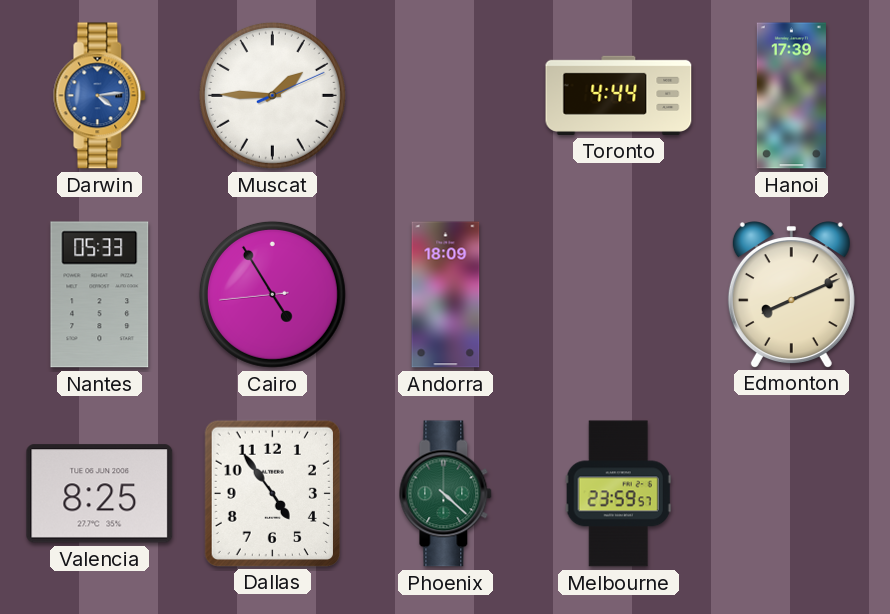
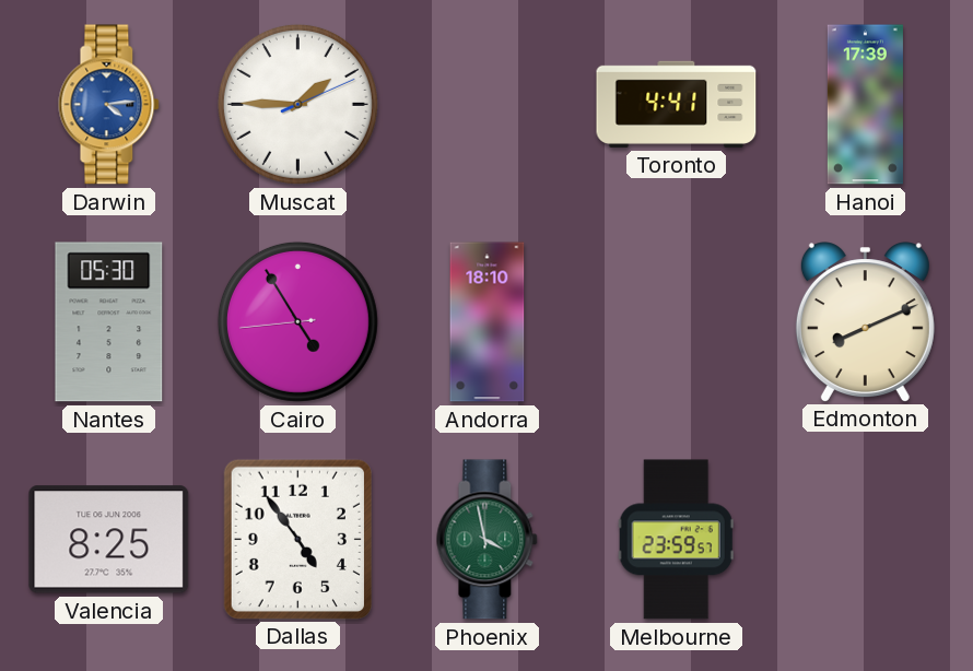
Toronto: 4:44 -> 4:41
Nantes: 05:33 -> 05:30
Andorra: 18:09 -> 18:10
Phoenix: 4:22 -> 3:58
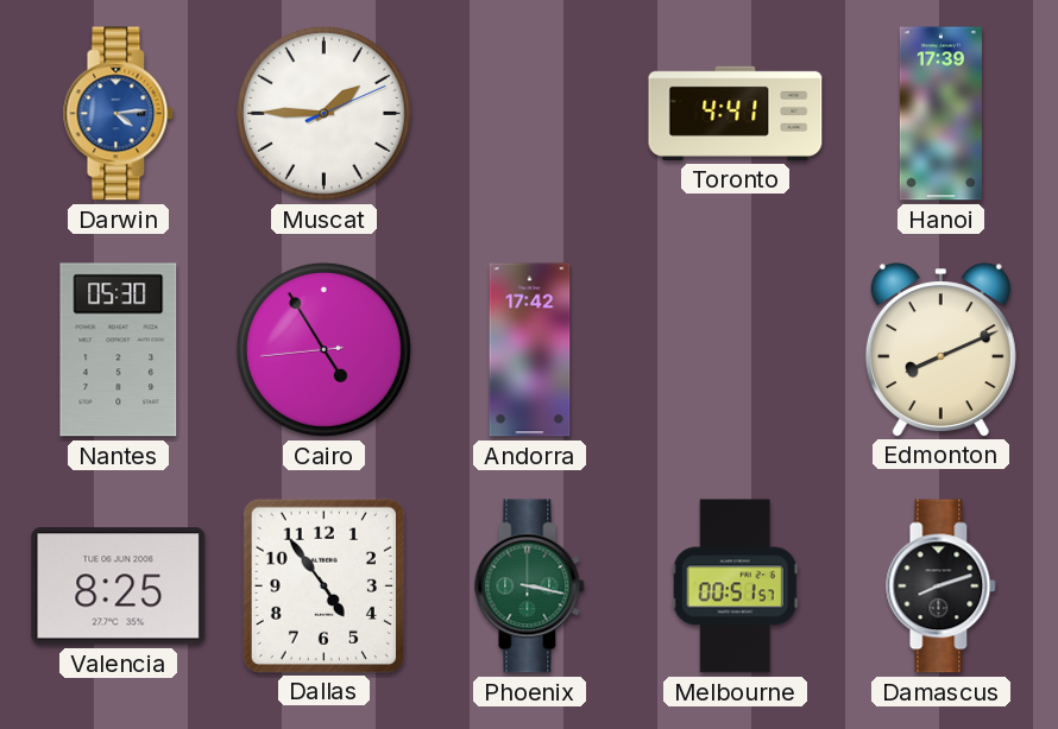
Andorra: 18:10 -> 17:42
Phoenix: 3:58 -> 3:17
Melbourne: 23:59 -> 00:51
Damascus: none -> 8:12
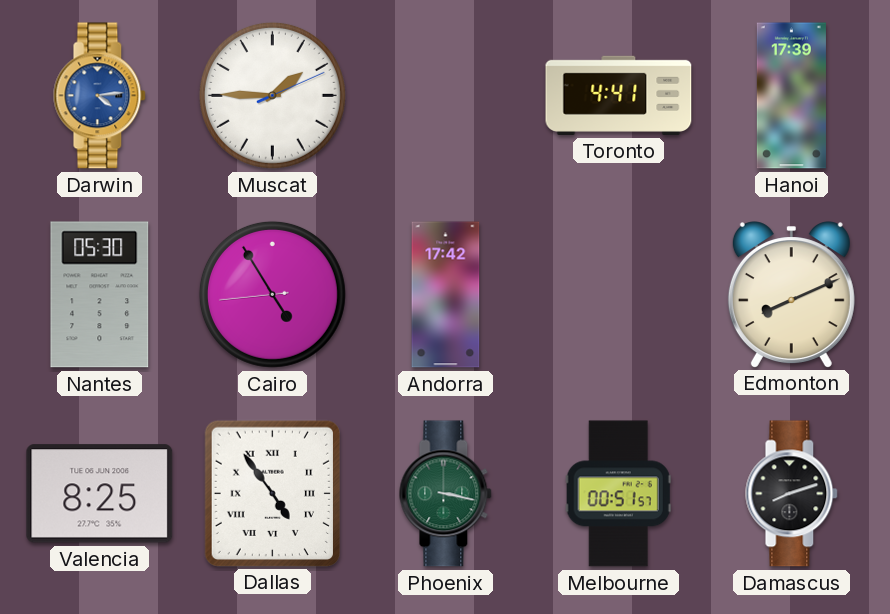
Dallas numerals: Arabic -> Roman
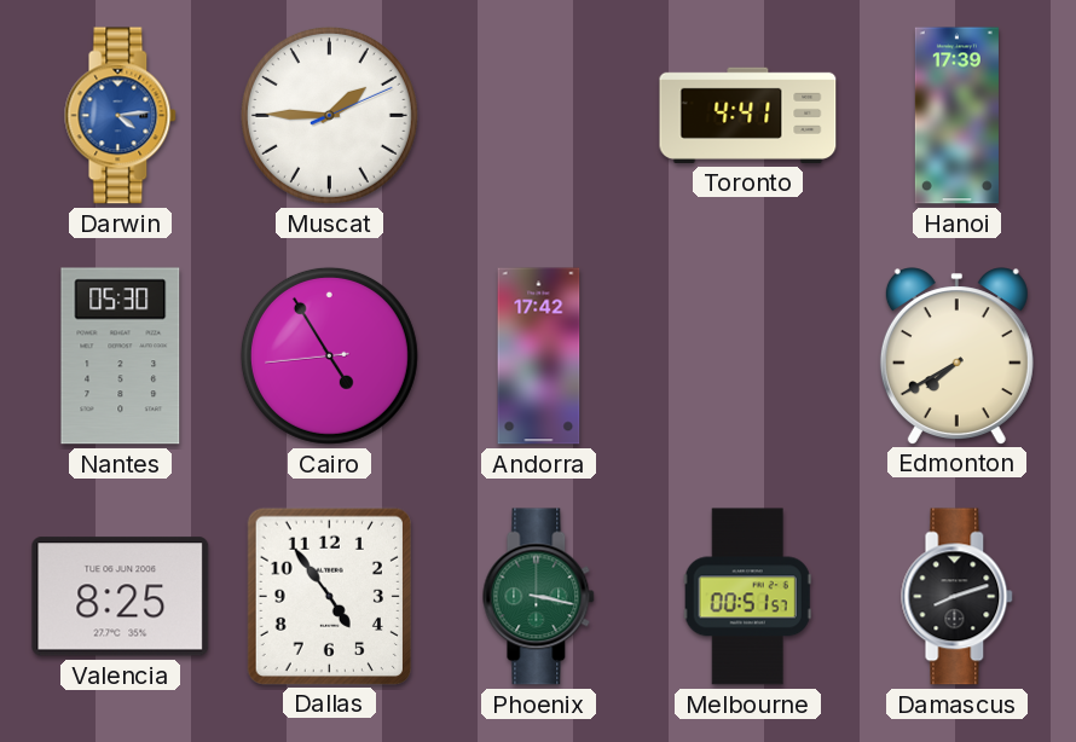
Edmonton: 8:11 -> 7:40
Dallas numerals: Roman -> Arabic
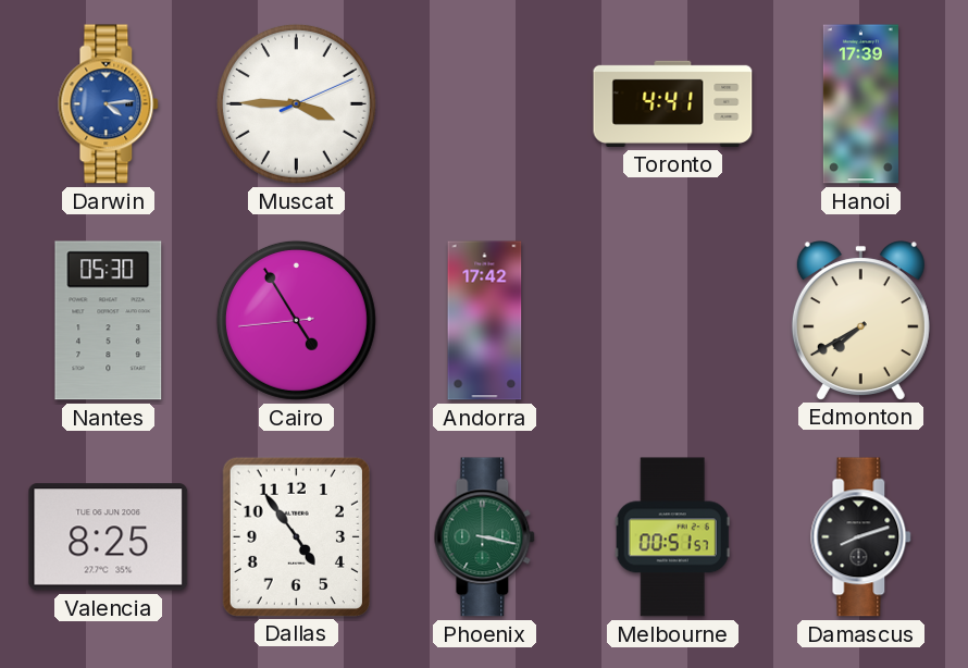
Muscat: 1:45 -> 3:45
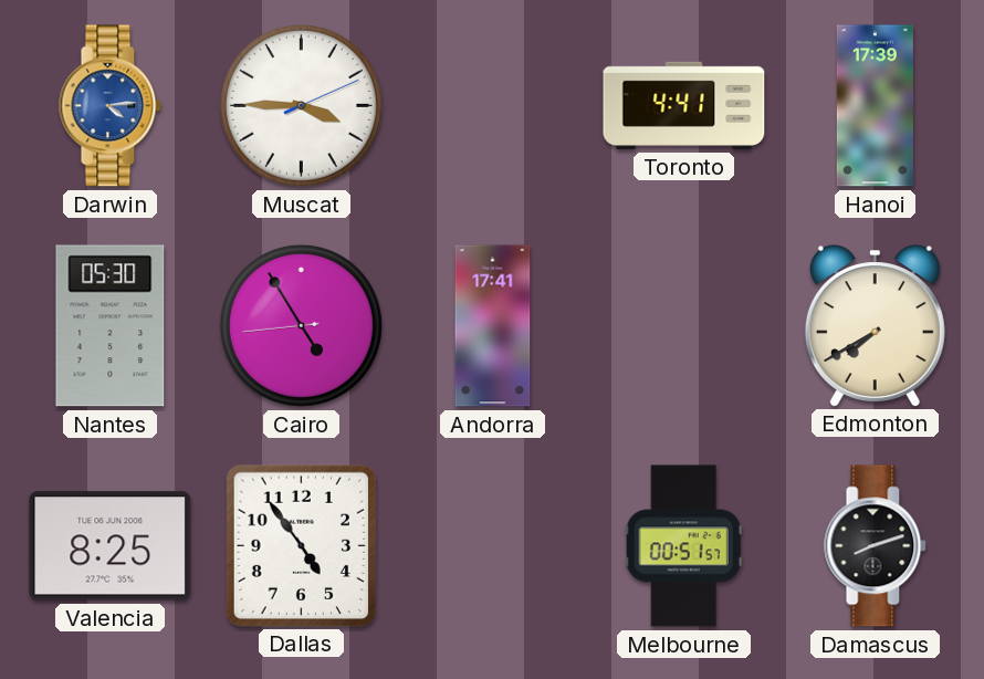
Andorra: 17:42 -> 17:41
Phoenix: 3:17 -> none
